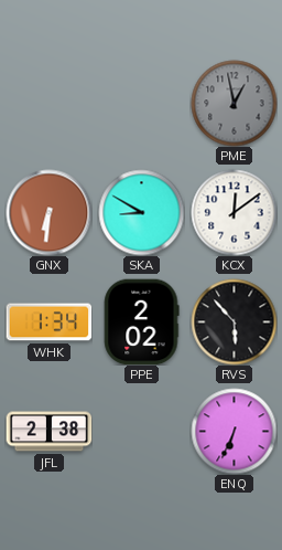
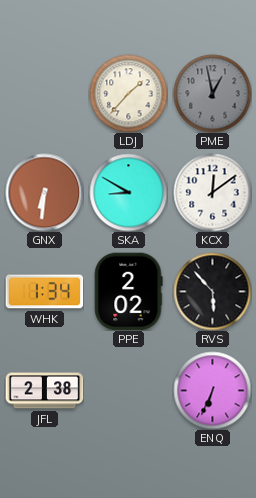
LDJ: none -> 1:37
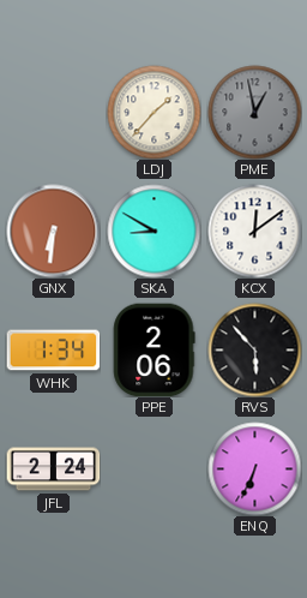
PPE: 2:02 -> 2:06
JFL: 2:38 -> 2:24
